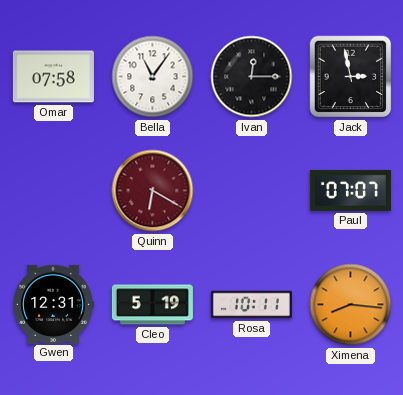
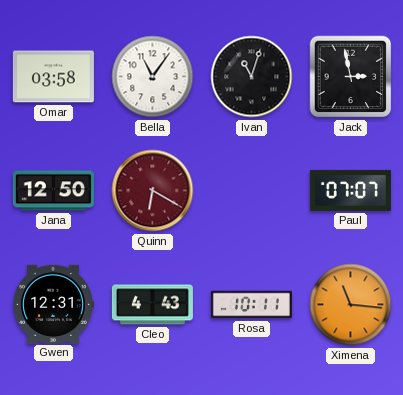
Omar: 07:58 -> 03:58
Ivan: 12:15 -> 11:03
Jana: none -> 12:50
Cleo: 5:19 -> 4:43
Ximena: 8:16 -> 11:16
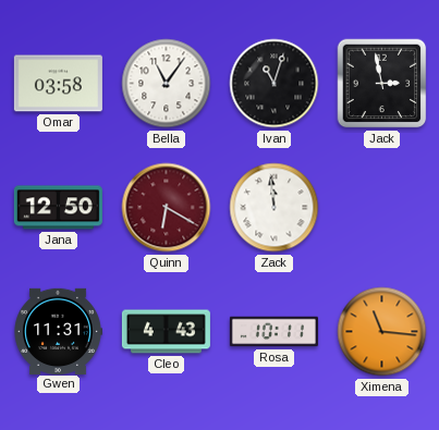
Zack: none -> 11:59
Paul: 07:07 -> none
Gwen: 12:31 -> 11:31
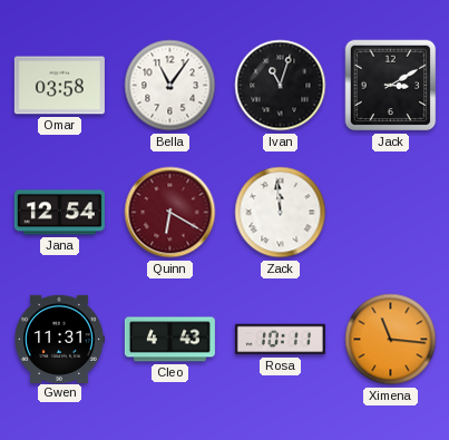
Jack: 2:58 -> 3:10
Jana: 12:50 -> 12:54
